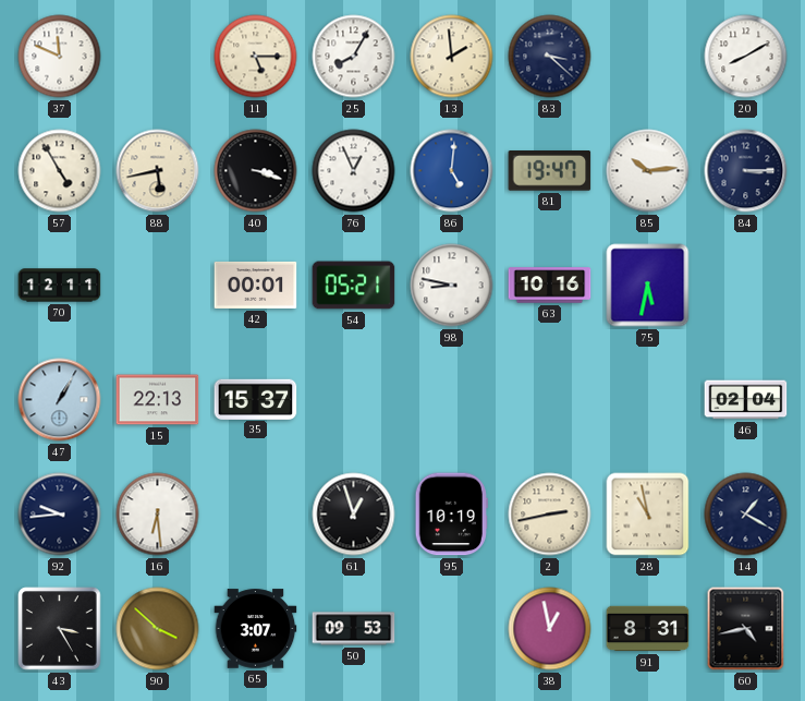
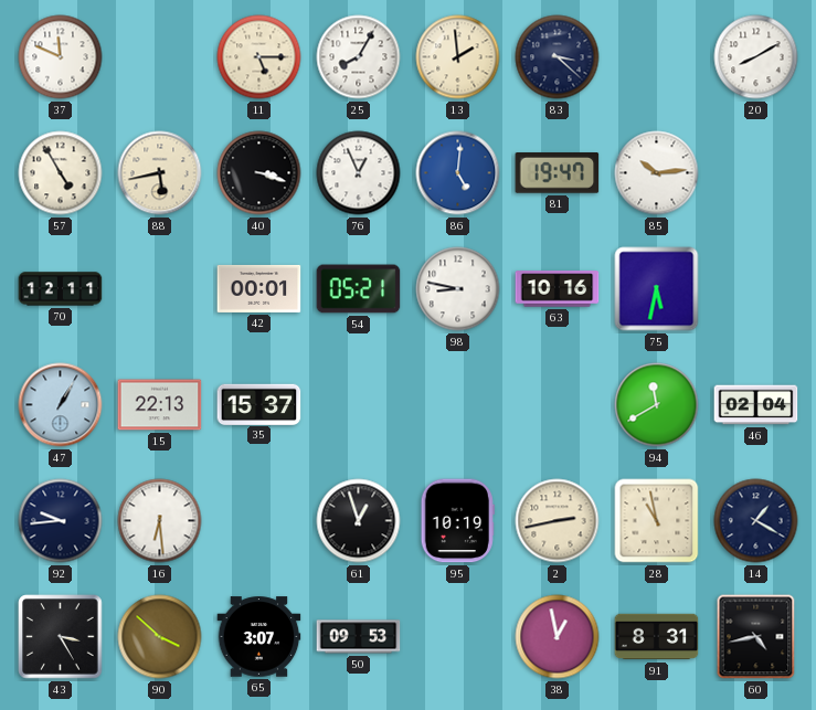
84: 3:15 -> none
94: none -> 11:40
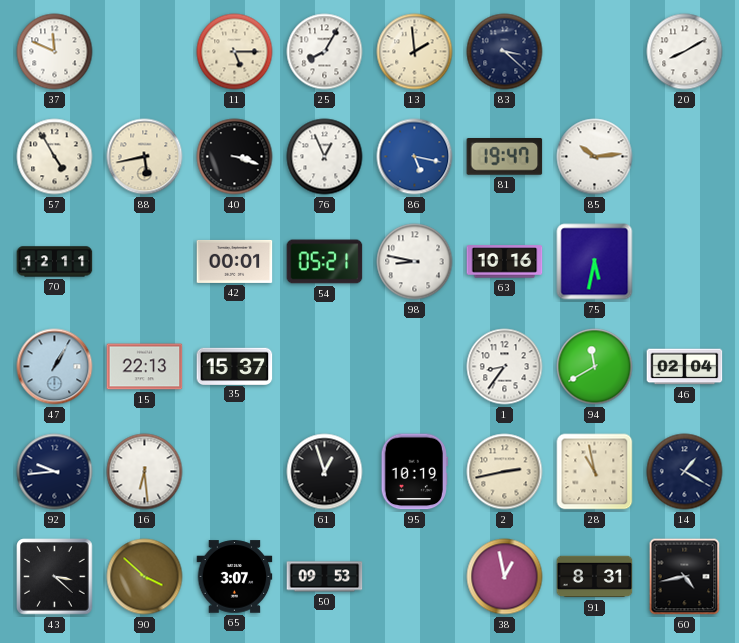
86: 5:01 -> 5:17
1: none -> 8:36
43: 3:25 -> 3:22
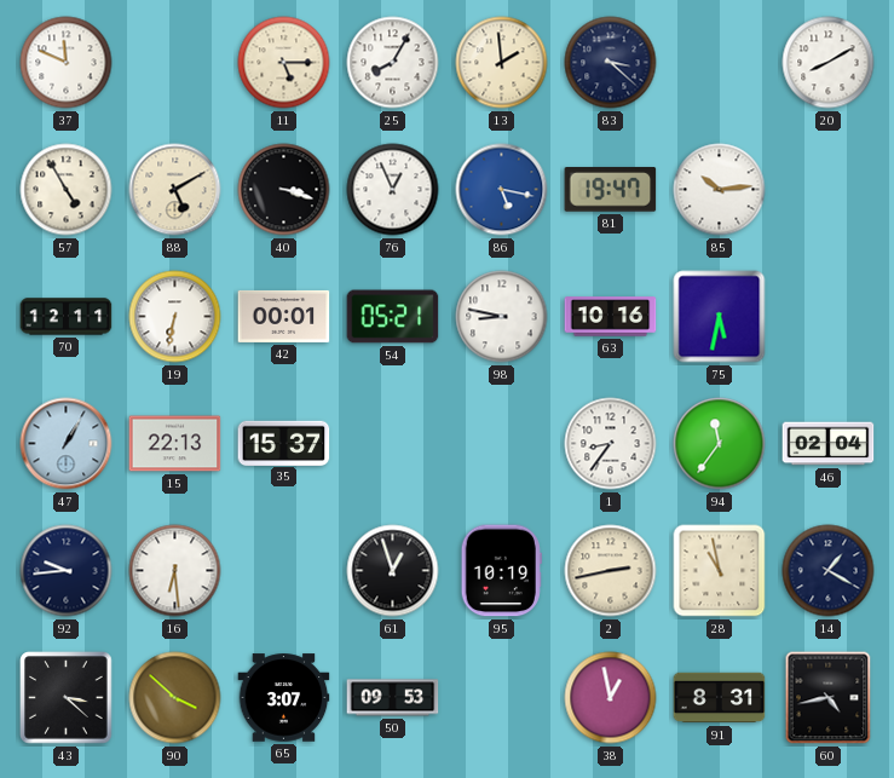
88: 5:43 -> 5:10
19: none -> 6:32
94: 11:40 -> 11:36
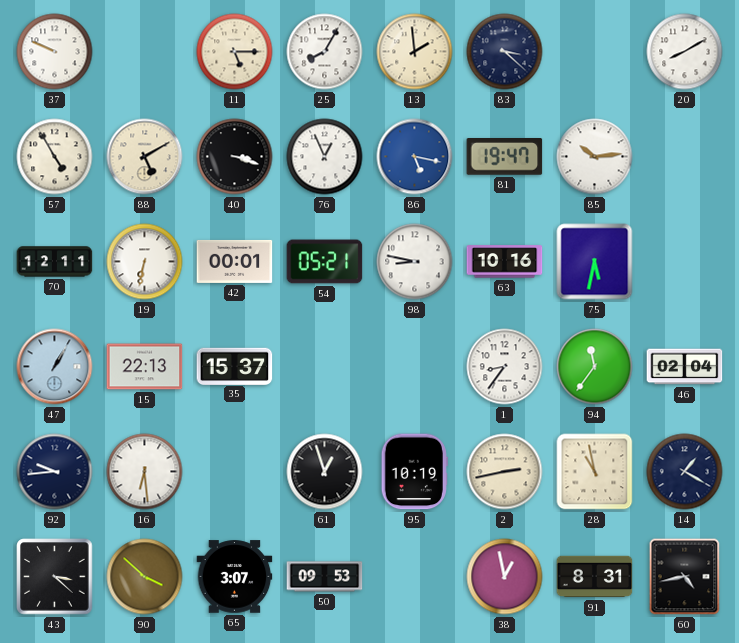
37: 11:49 -> 9:49
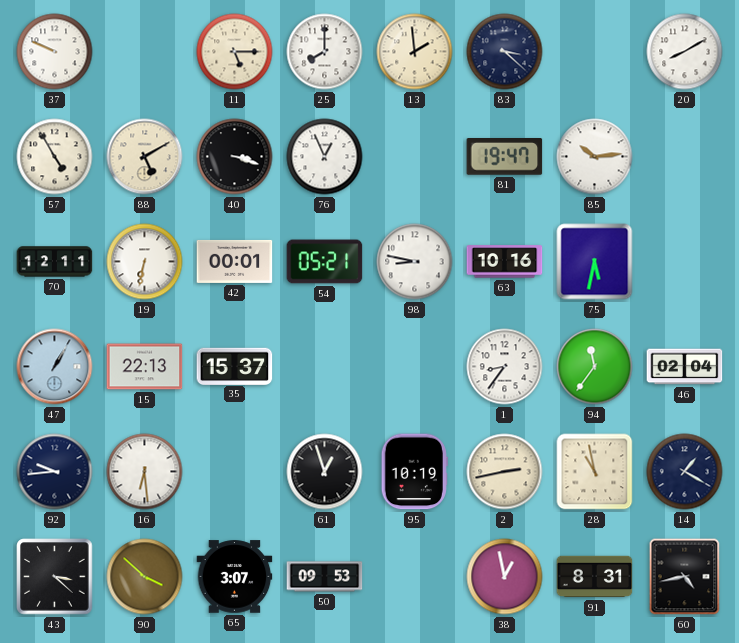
25: 8:05 -> 8:00
86: 5:17 -> none
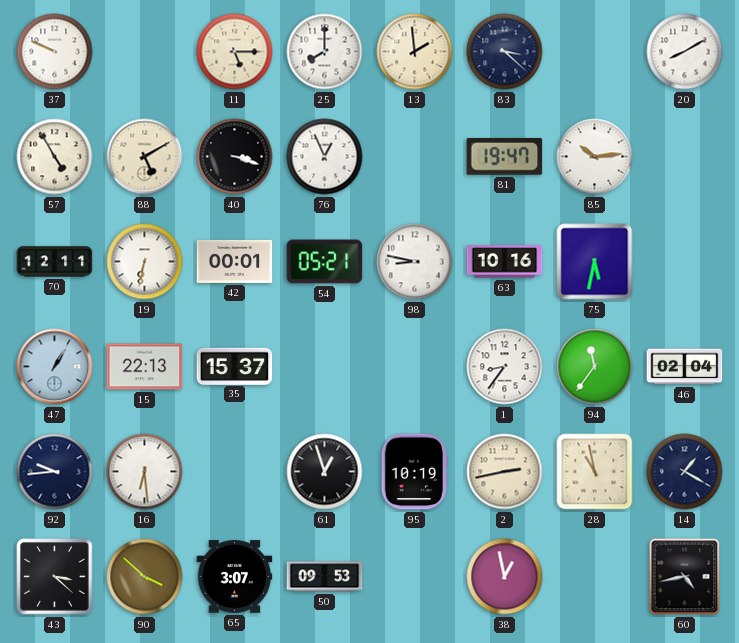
91: 8:31 -> none
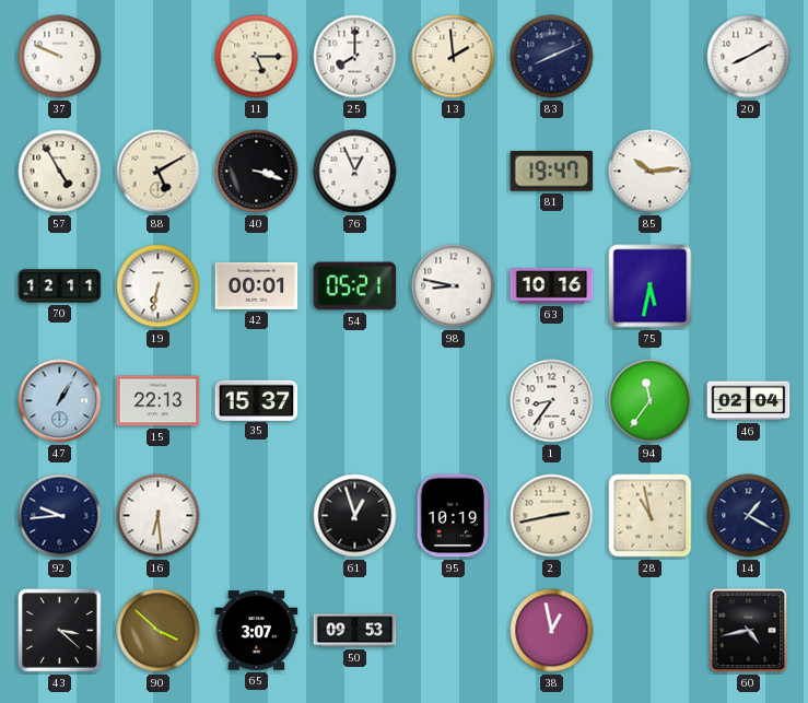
83: 3:22 -> 8:11
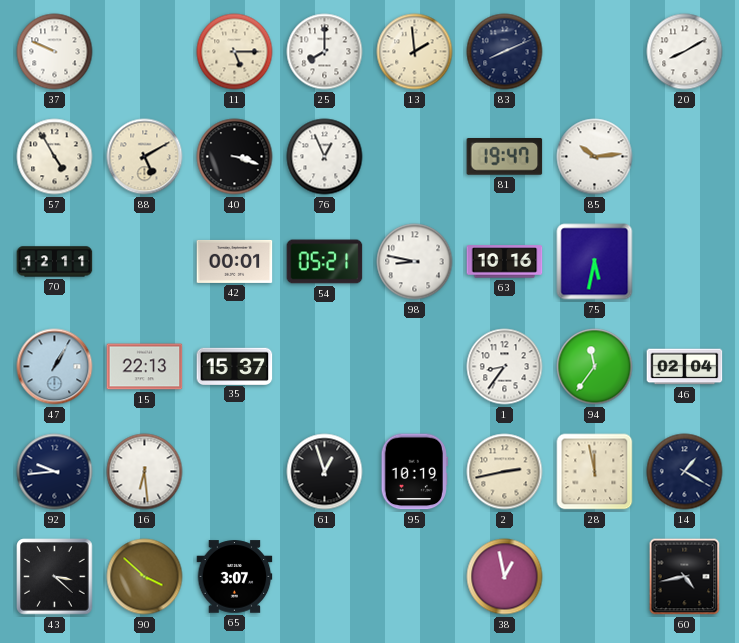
19: 6:32 -> none
28: 10:58 -> 11:58
50: 09:53 -> none
